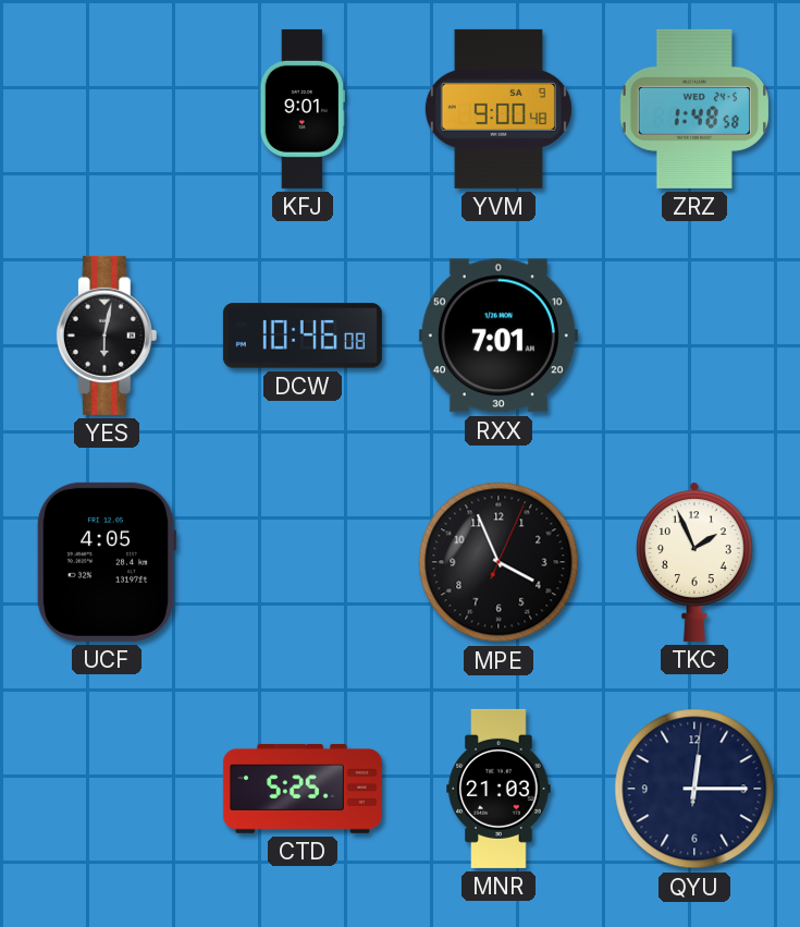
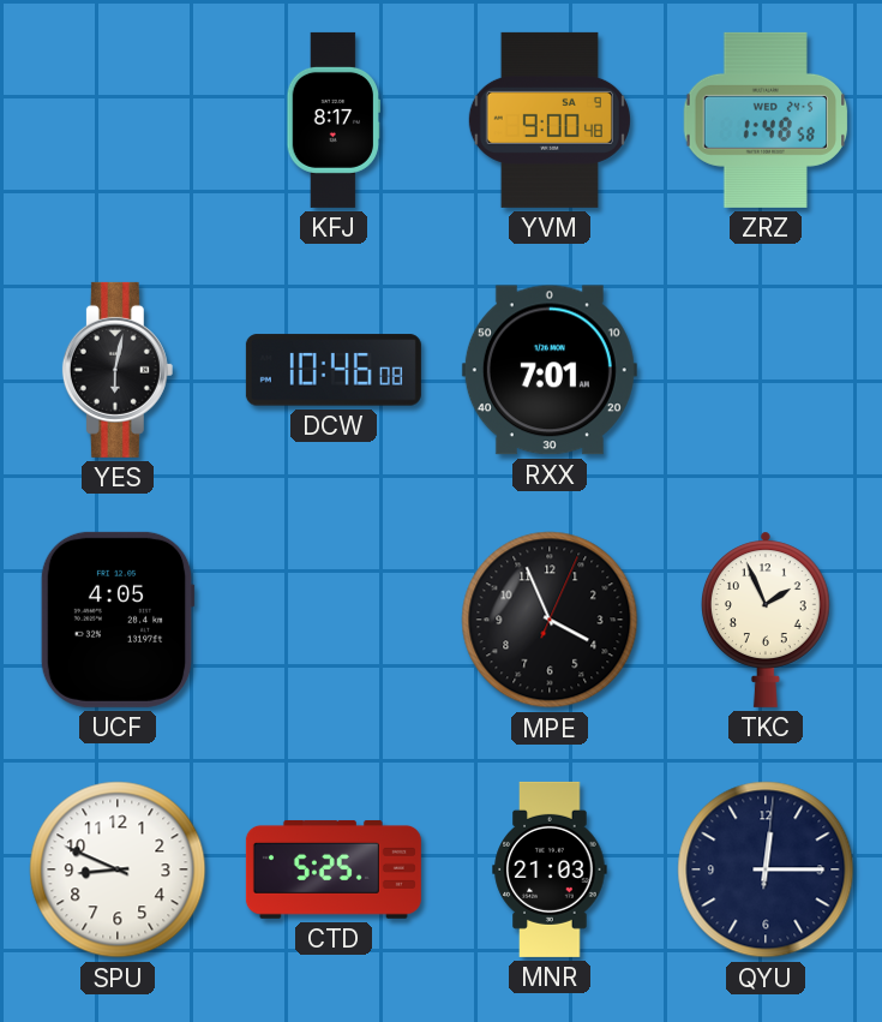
KFJ: 9:01 -> 8:17
SPU: none -> 8:49
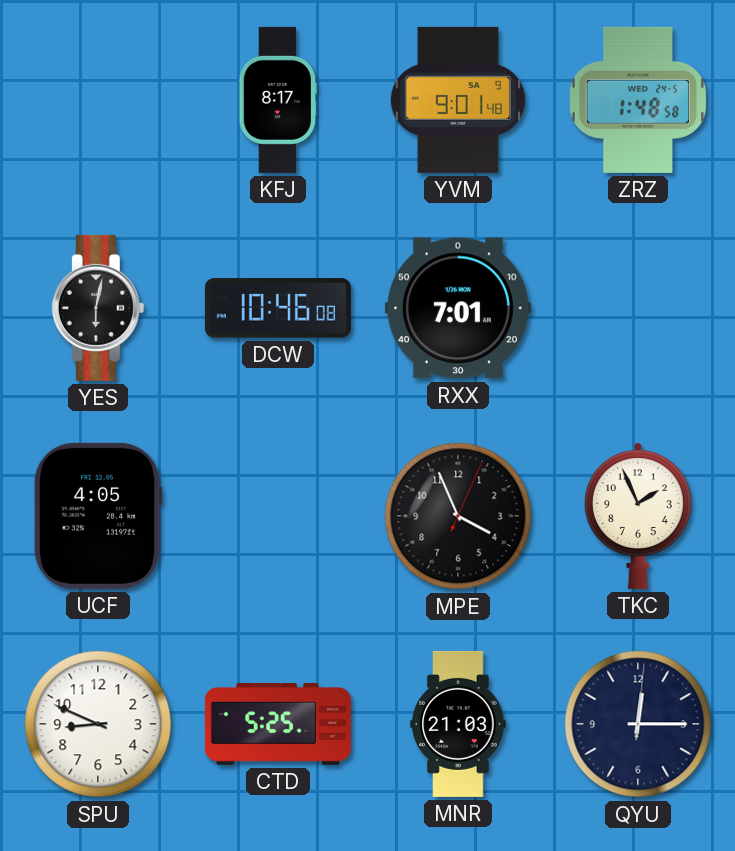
YVM: 9:00 -> 9:01
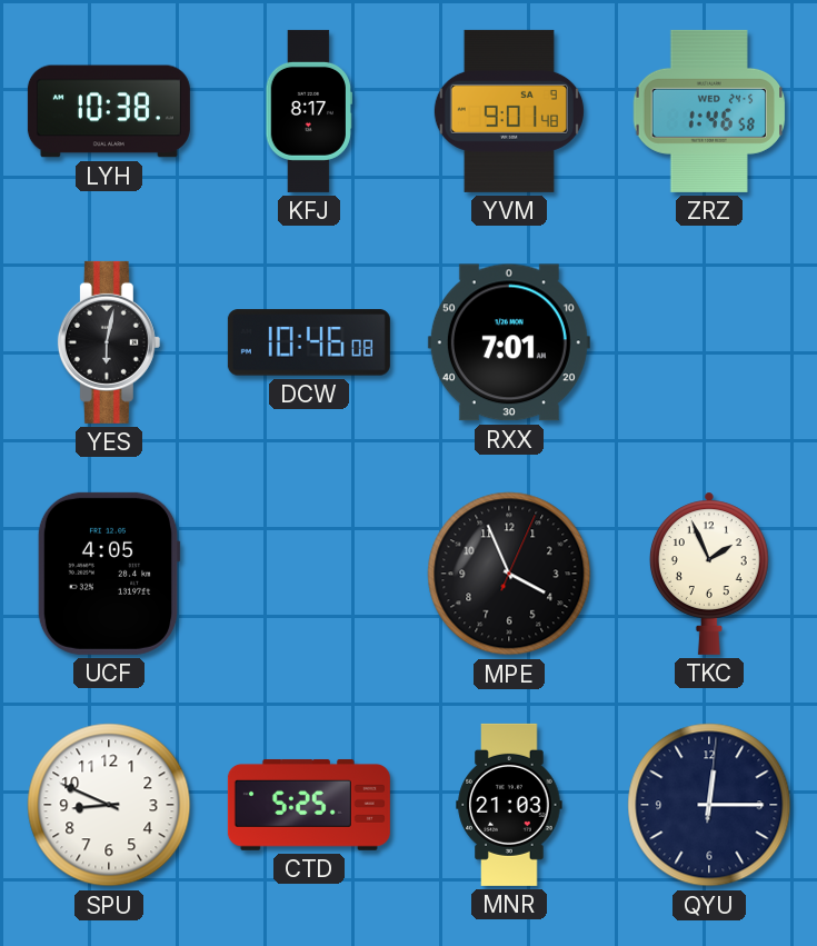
LYH: none -> 10:38
ZRZ: 1:48 -> 1:46
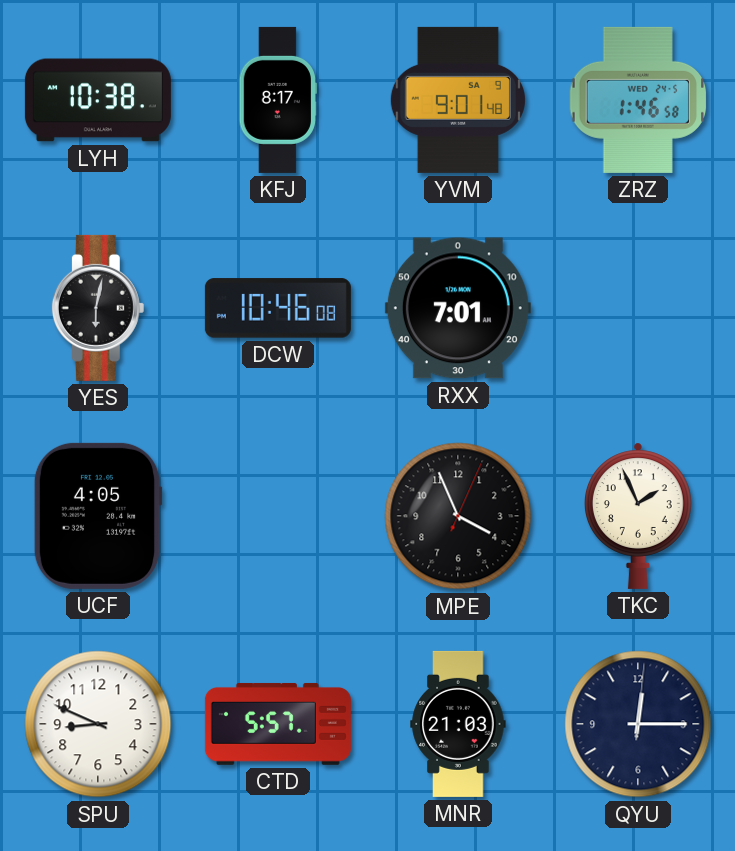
CTD: 5:25 -> 5:57
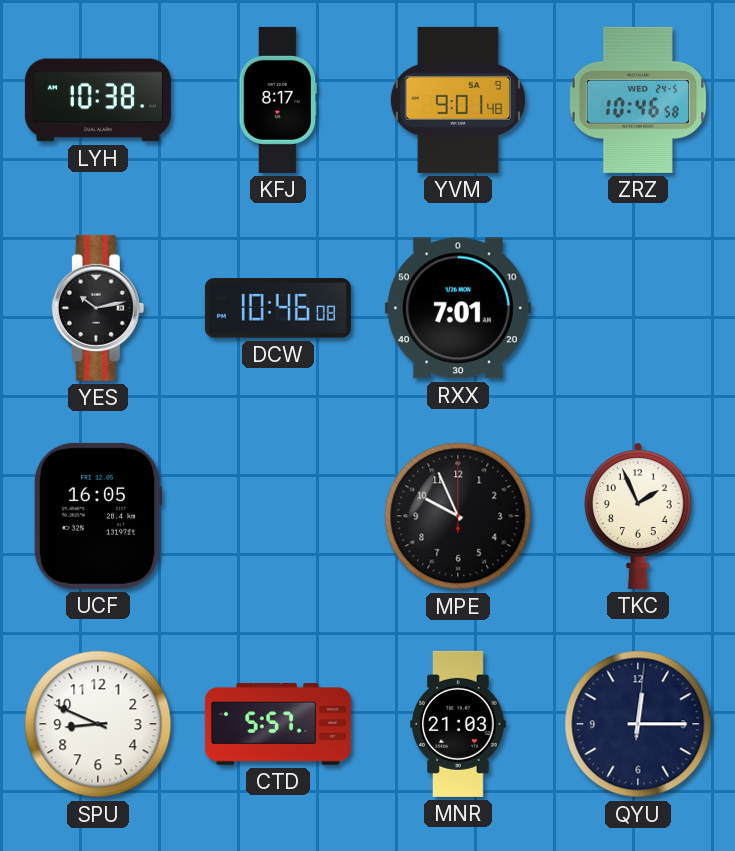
ZRZ: 1:46 -> 10:46
YES: 6:02 -> 10:13
UCF: 4:05 -> 16:05
MPE: 3:56 -> 9:56
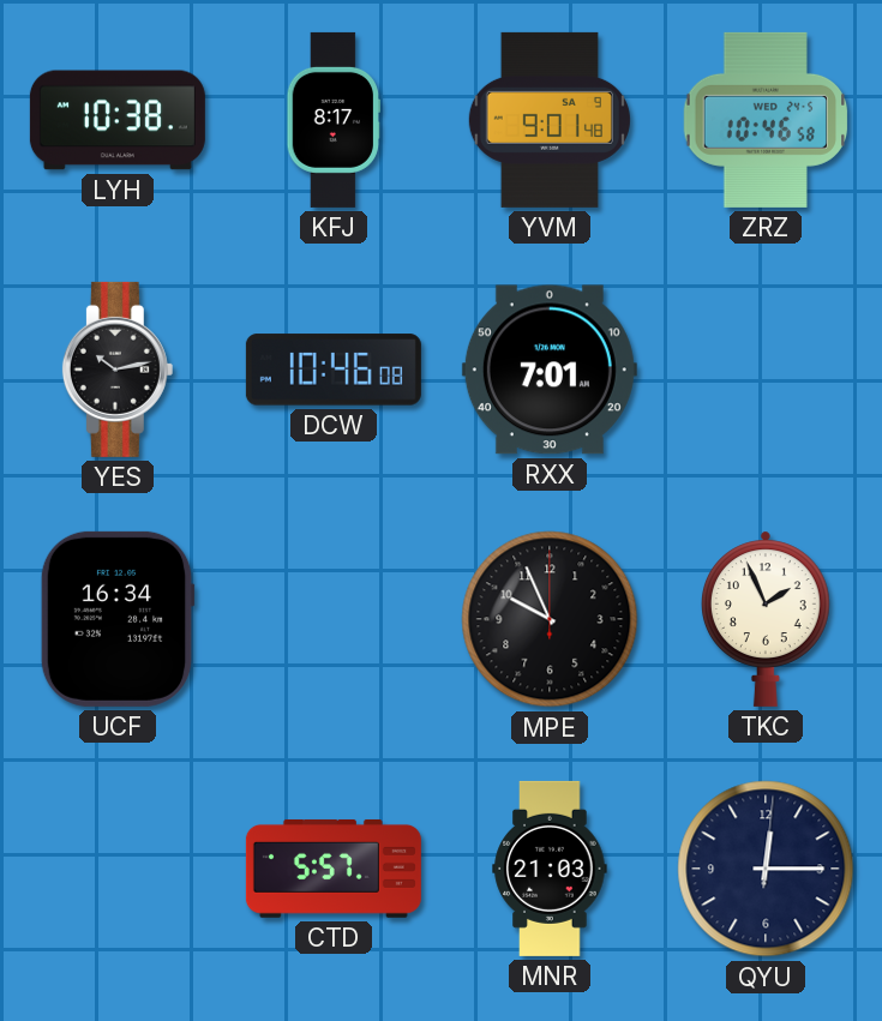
UCF: 16:05 -> 16:34
SPU: 8:49 -> none
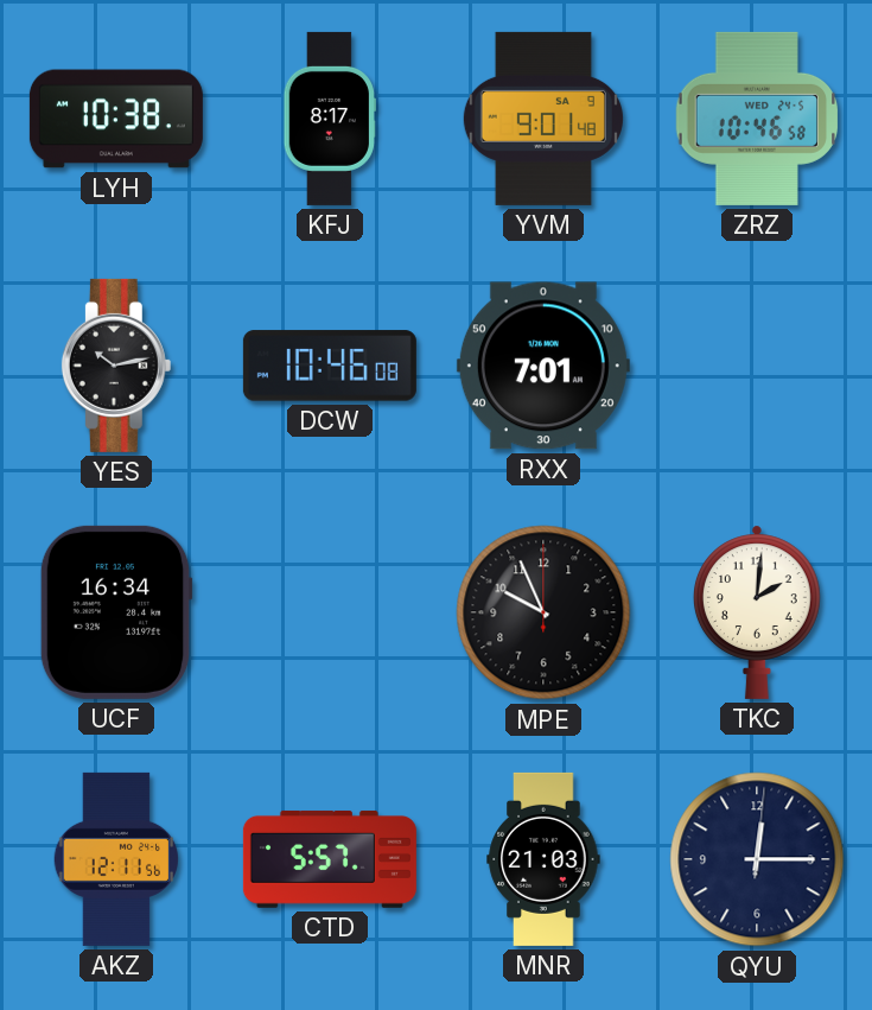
TKC: 1:56 -> 2:01
AKZ: none -> 12:11
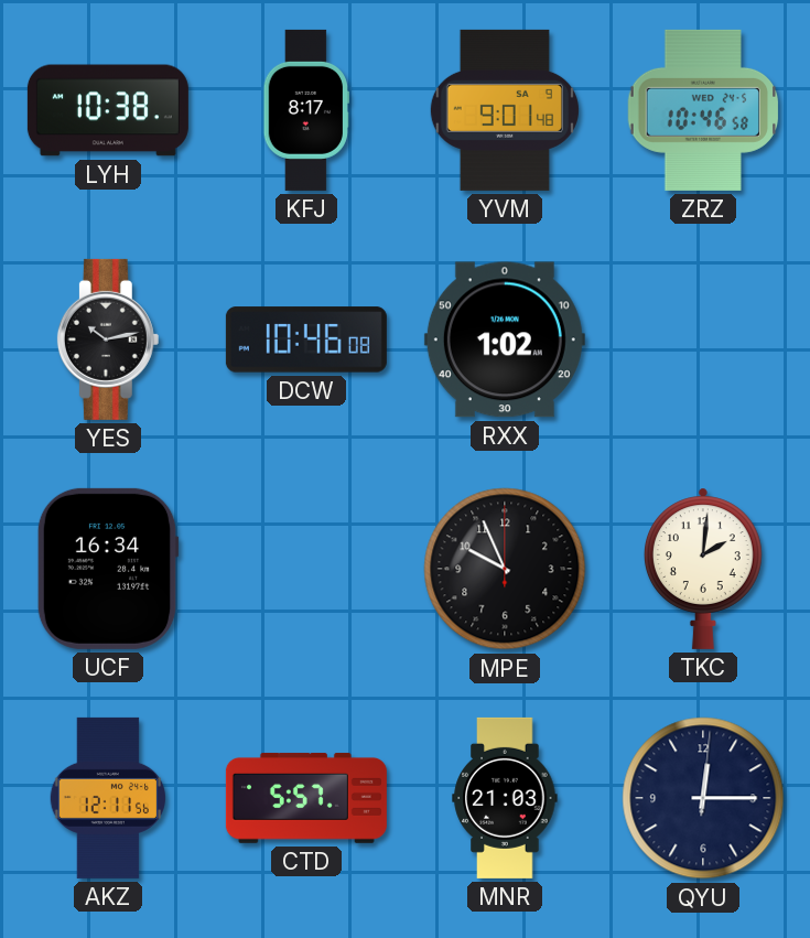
RXX: 7:01 -> 1:02
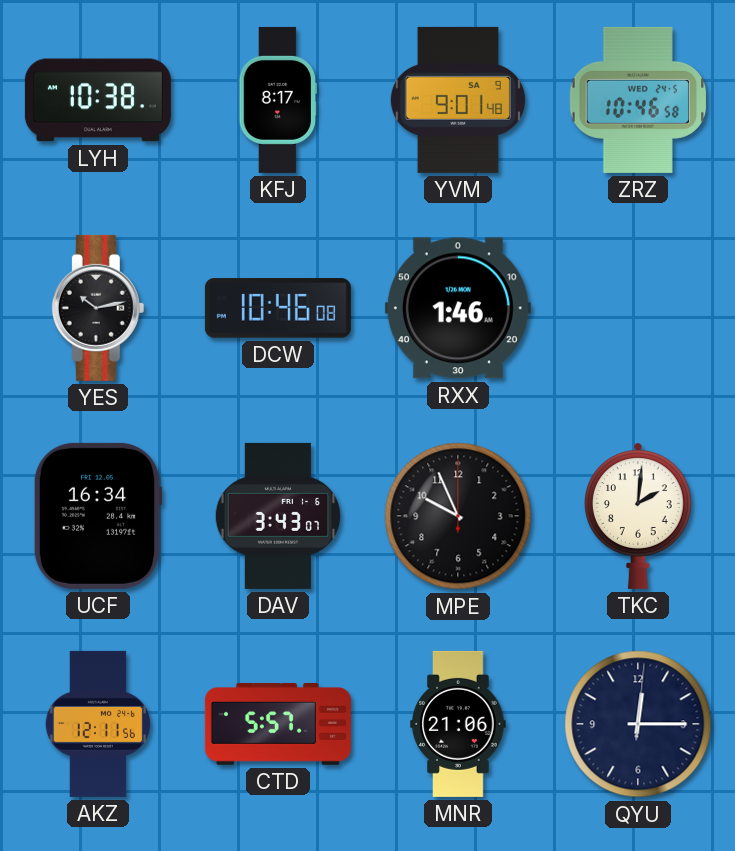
RXX: 1:02 -> 1:46
DAV: none -> 3:43
MNR: 21:03 -> 21:06
